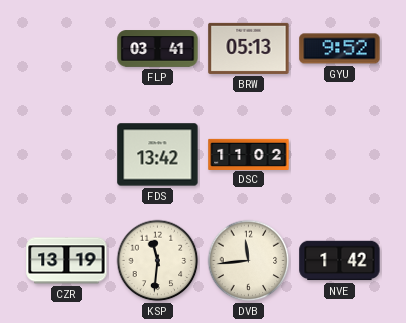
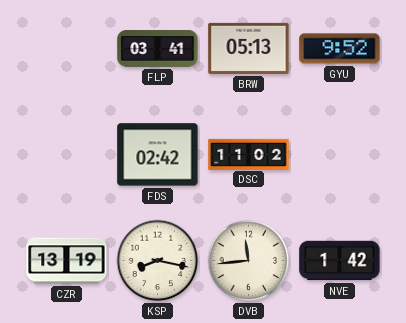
FDS: 13:42 -> 02:42
KSP: 11:31 -> 8:17
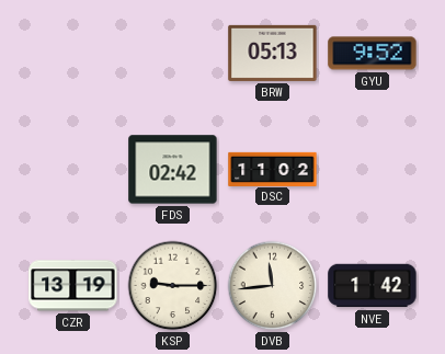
FLP: 03:41 -> none
KSP: 8:17 -> 9:15
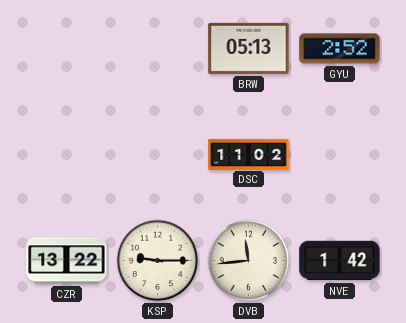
GYU: 9:52 -> 2:52
FDS: 02:42 -> none
CZR: 13:19 -> 13:22
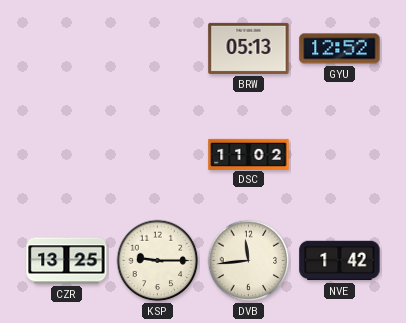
GYU: 2:52 -> 12:52
CZR: 13:22 -> 13:25
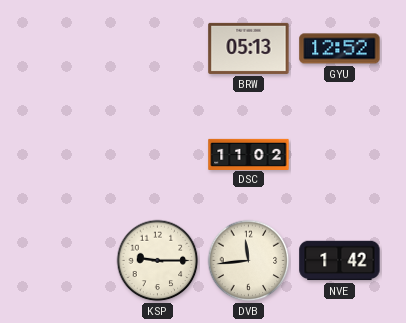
CZR: 13:25 -> none
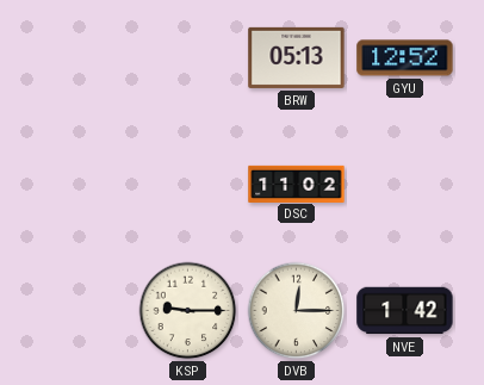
DVB: 11:44 -> 12:15
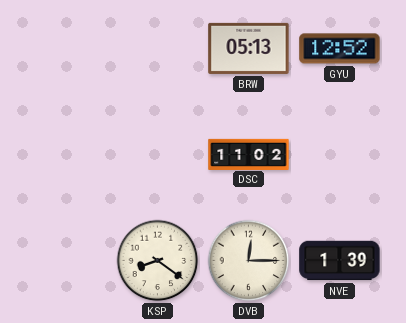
KSP: 9:15 -> 8:21
NVE: 1:42 -> 1:39
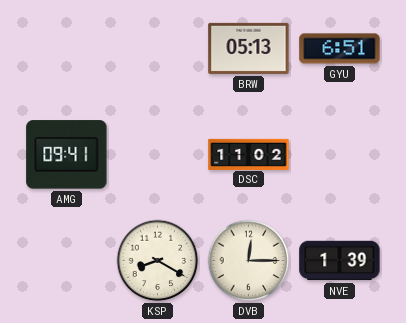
GYU: 12:52 -> 6:51
AMG: none -> 09:41
KSP: 8:21 -> 8:20
